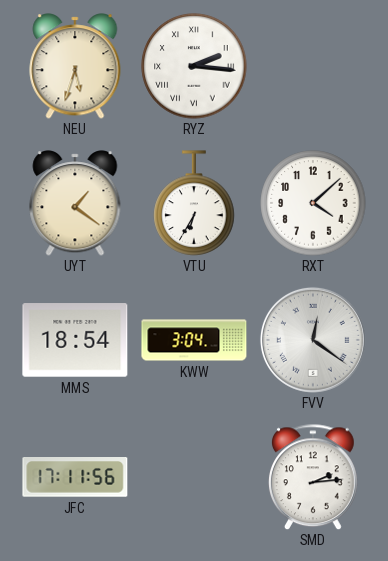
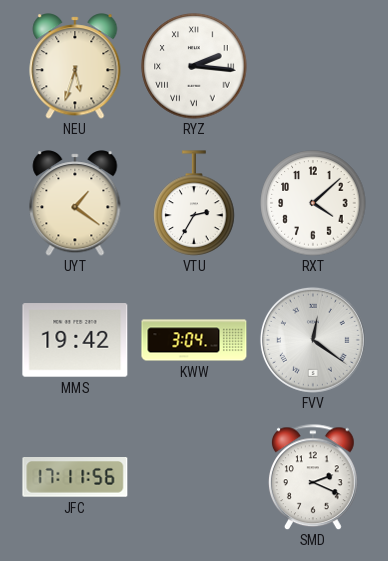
VTU: 6:35 -> 2:35
MMS: 18:54 -> 19:42
SMD: 2:14 -> 2:19
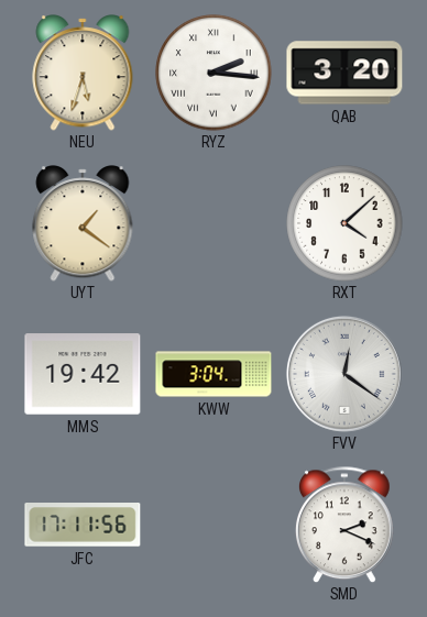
QAB: none -> 3:20
VTU: 2:35 -> none
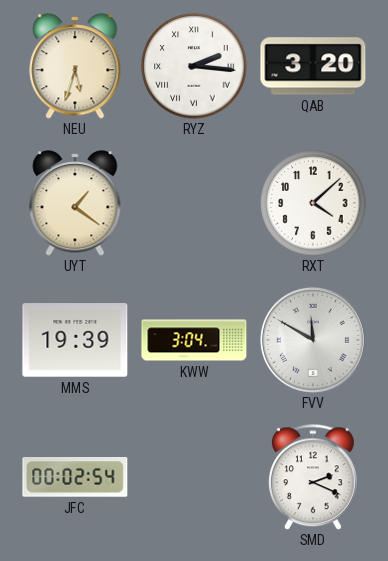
MMS: 19:42 -> 19:39
FVV: 12:21 -> 11:50
JFC: 17:11 -> 00:02
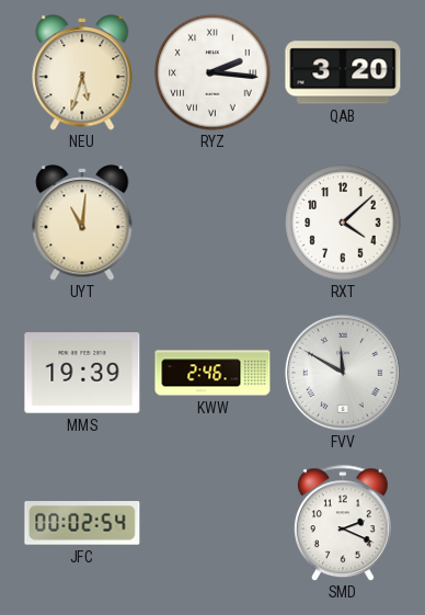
UYT: 1:21 -> 11:01
KWW: 3:04 -> 2:46
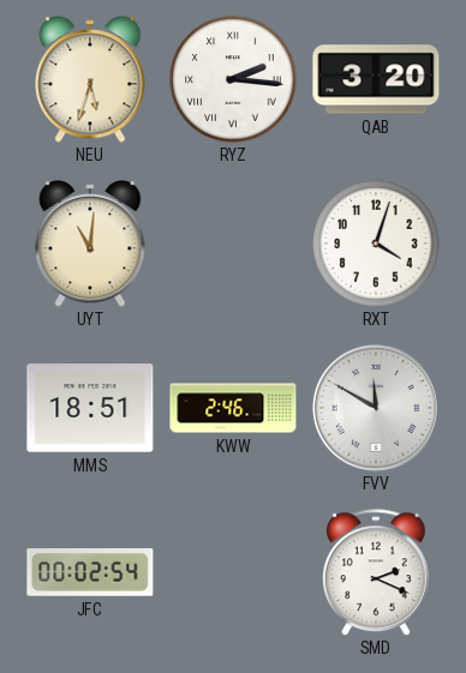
RXT: 4:08 -> 4:03
MMS: 19:39 -> 18:51
